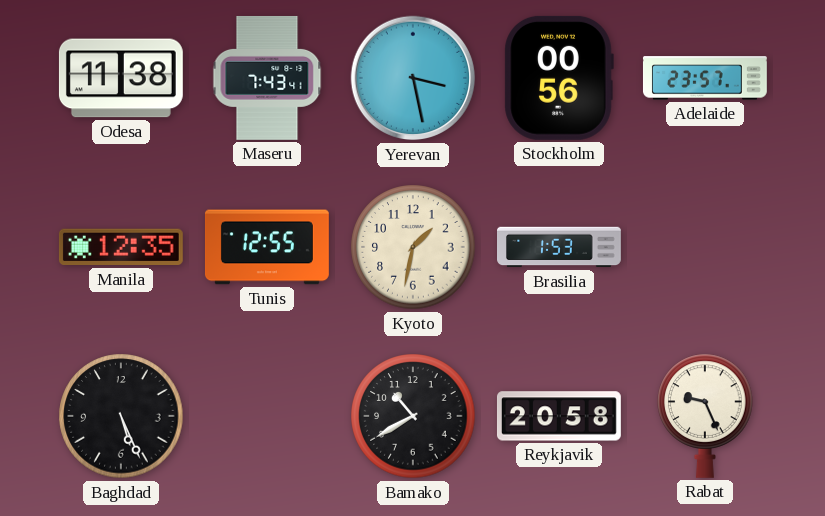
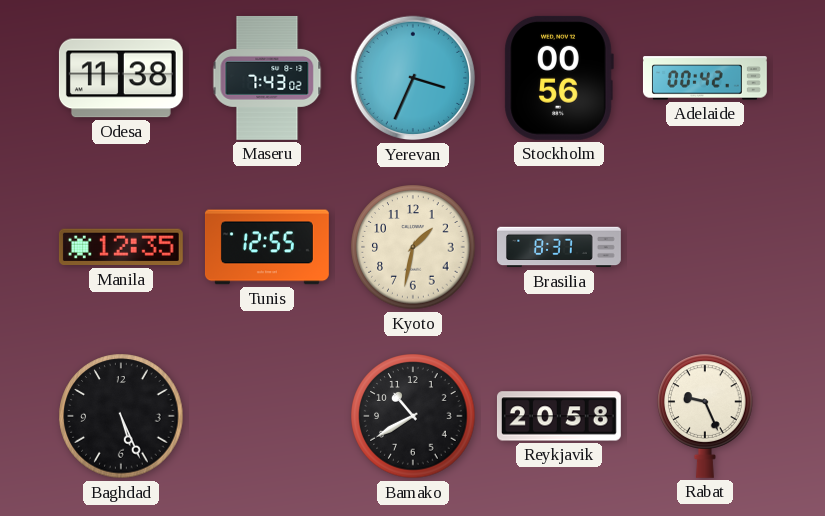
Maseru: 7:43:41 -> 7:43:02
Yerevan: 3:28 -> 3:34
Adelaide: 23:57 -> 00:42
Brasilia: 1:53 -> 8:37
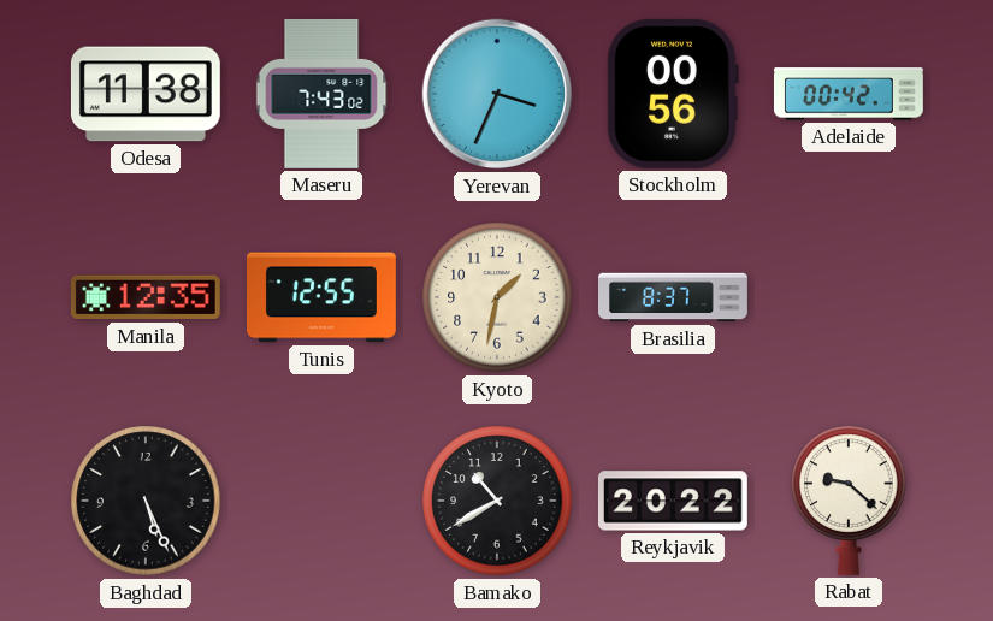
Reykjavik: 20:58 -> 20:22
Rabat: 9:26 -> 9:22
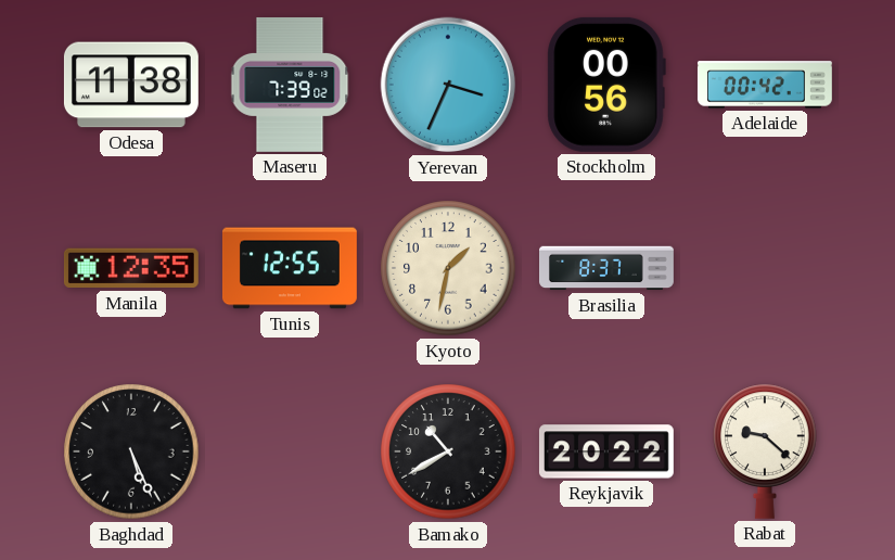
Maseru: 7:43 -> 7:39
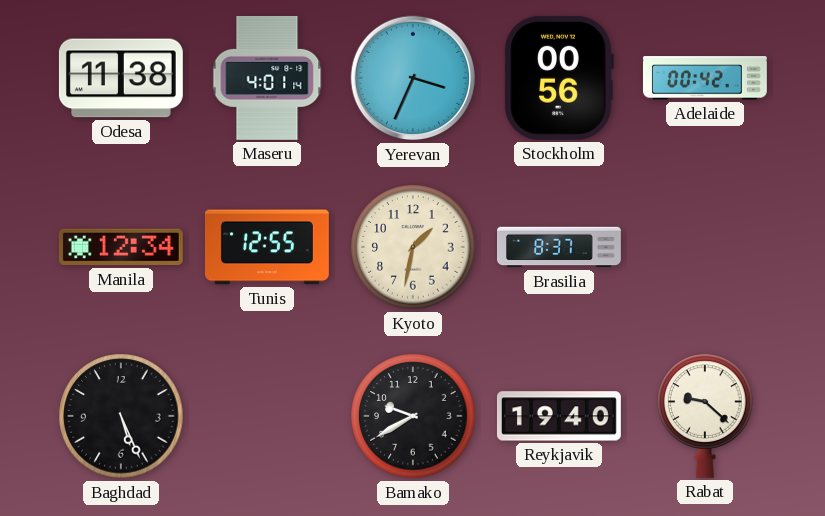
Maseru: 7:39 -> 4:01
Manila: 12:35 -> 12:34
Bamako: 10:40 -> 9:40
Reykjavik: 20:22 -> 19:40
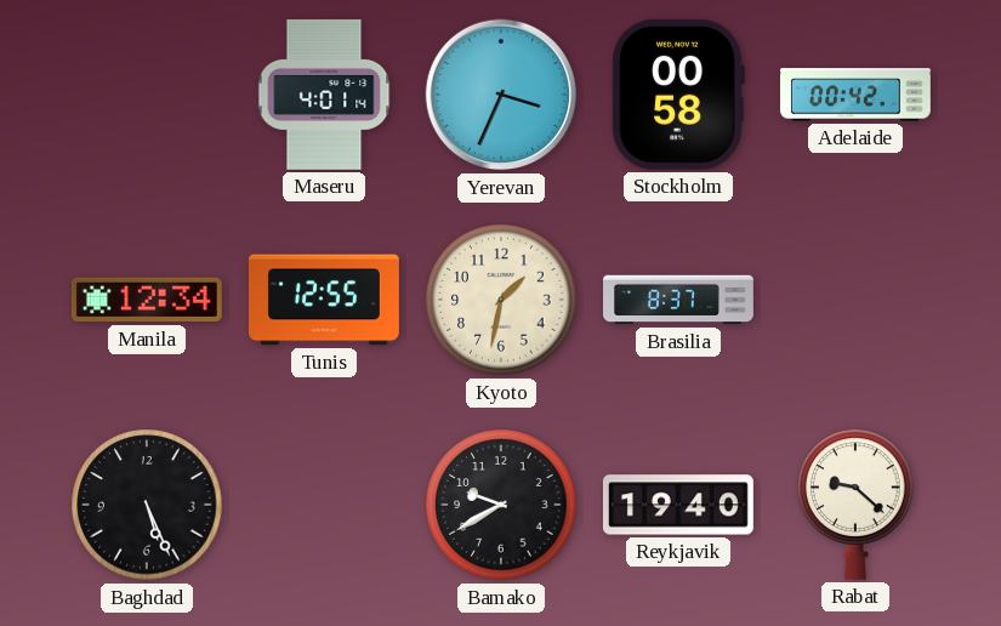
Odesa: 11:38 -> none
Stockholm: 00:56 -> 00:58
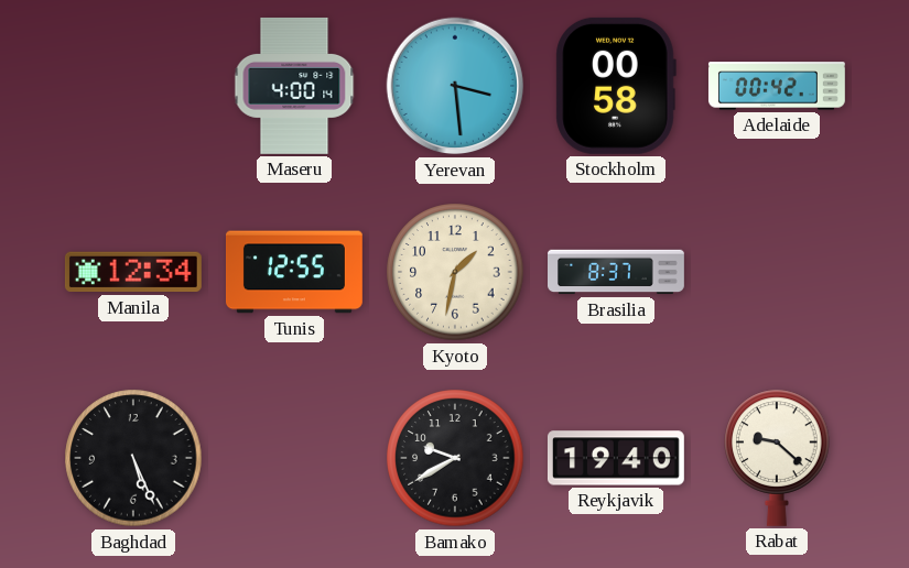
Maseru: 4:01 -> 4:00
Yerevan: 3:34 -> 3:29
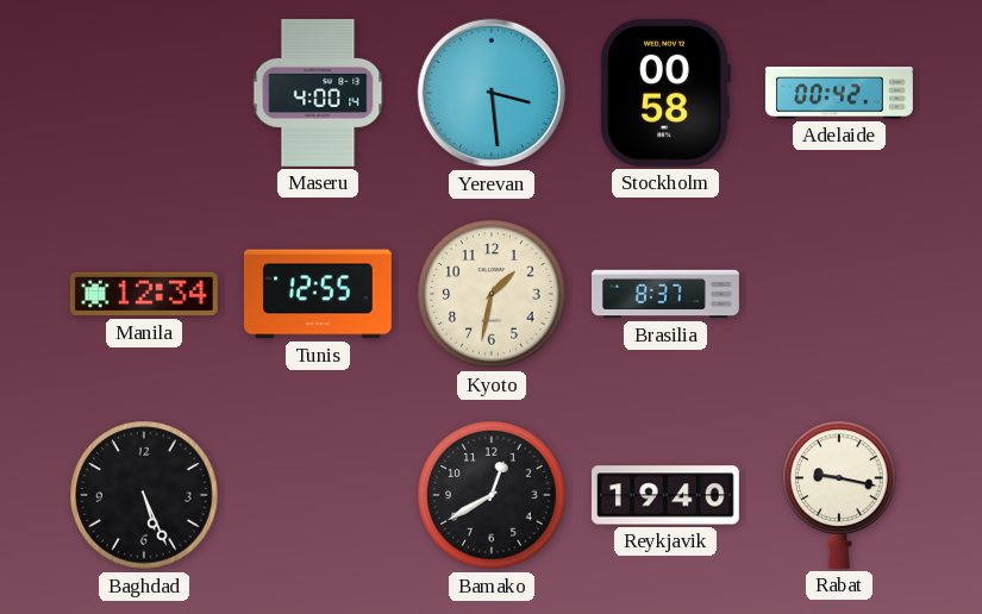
Bamako: 9:40 -> 12:40
Rabat: 9:22 -> 9:17
